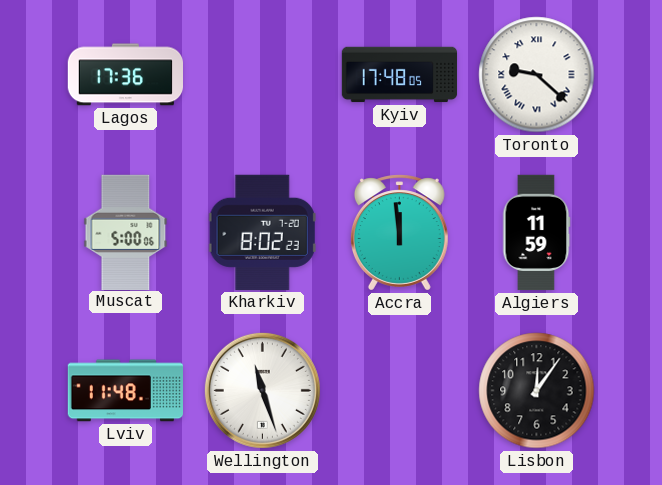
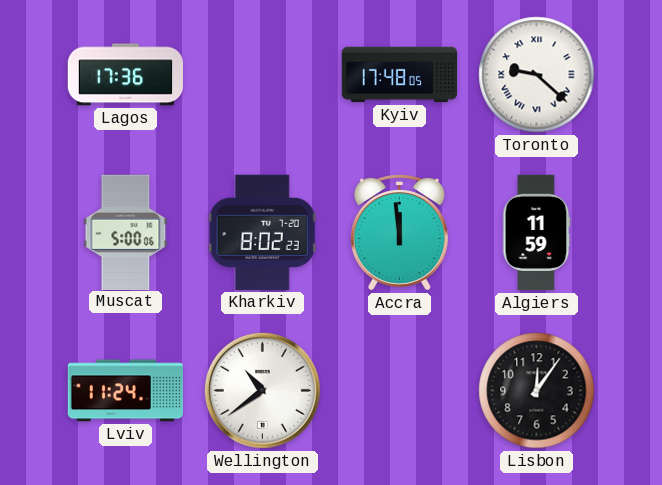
Lviv: 11:48 -> 11:24
Wellington: 11:27 -> 10:39
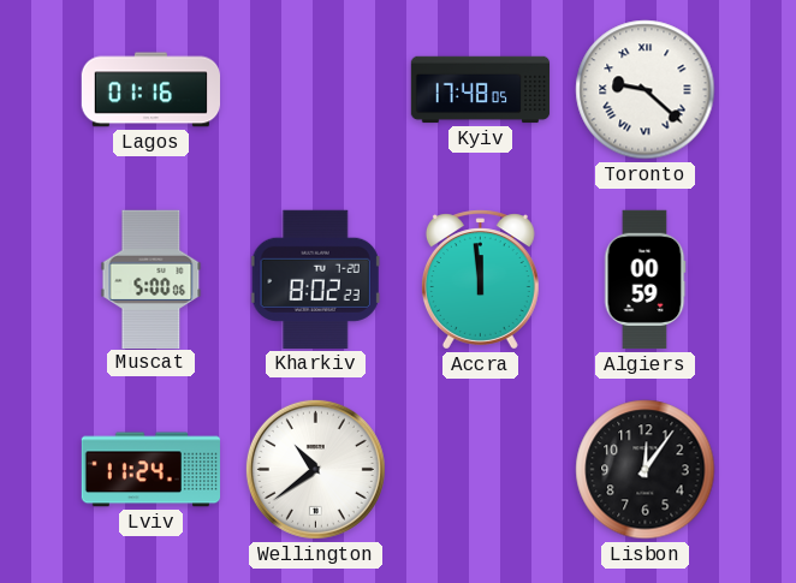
Lagos: 17:36 -> 01:16
Algiers: 11:59 -> 00:59
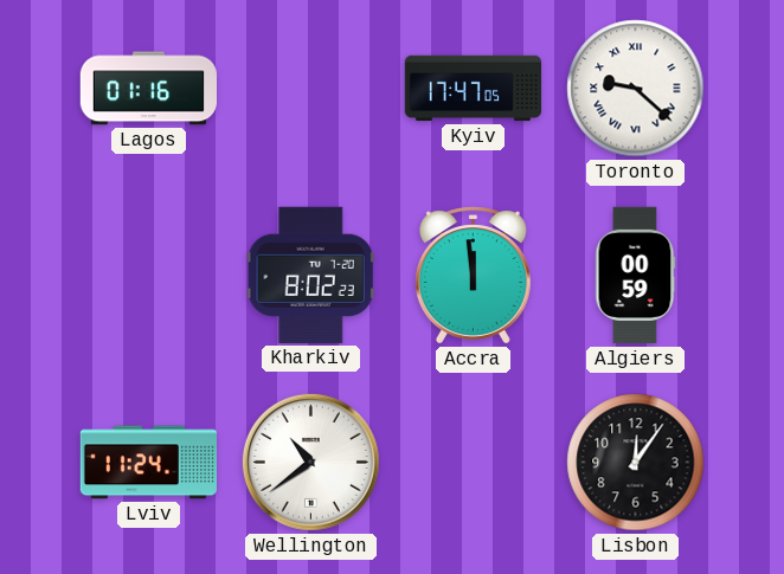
Kyiv: 17:48 -> 17:47
Muscat: 5:00 -> none
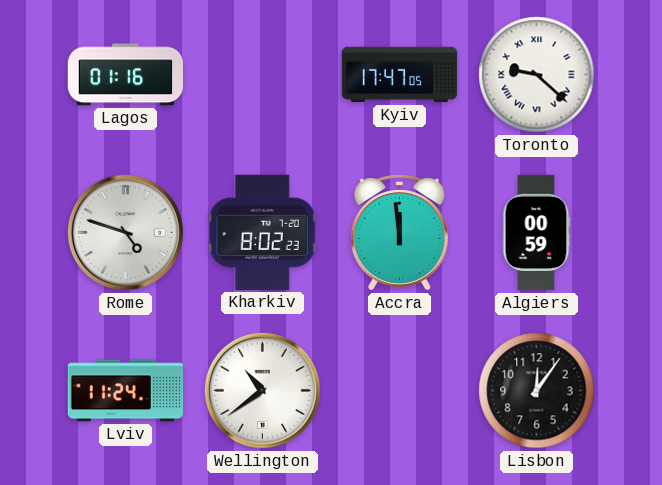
Rome: none -> 4:48
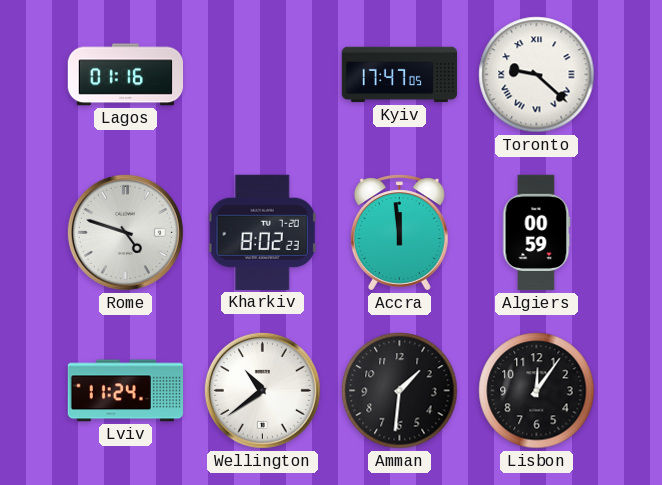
Amman: none -> 1:31
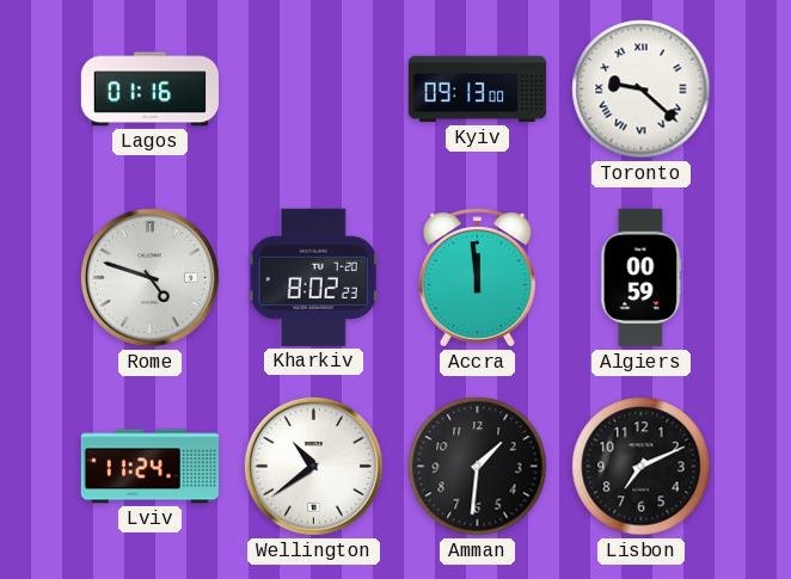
Kyiv: 17:47 -> 09:13
Lisbon: 12:06 -> 7:11
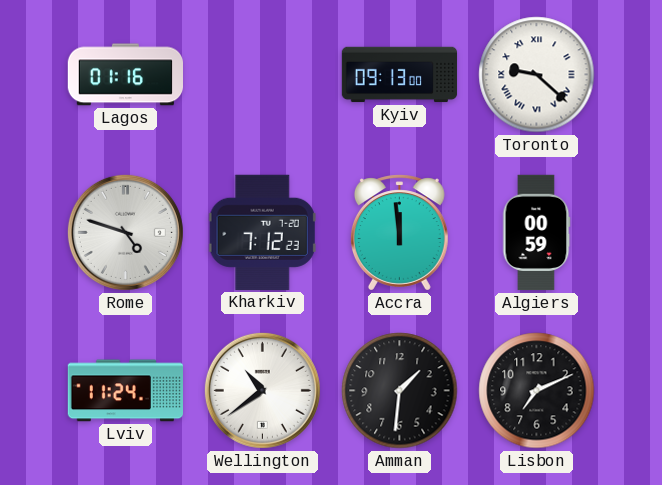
Kharkiv: 8:02 -> 7:12
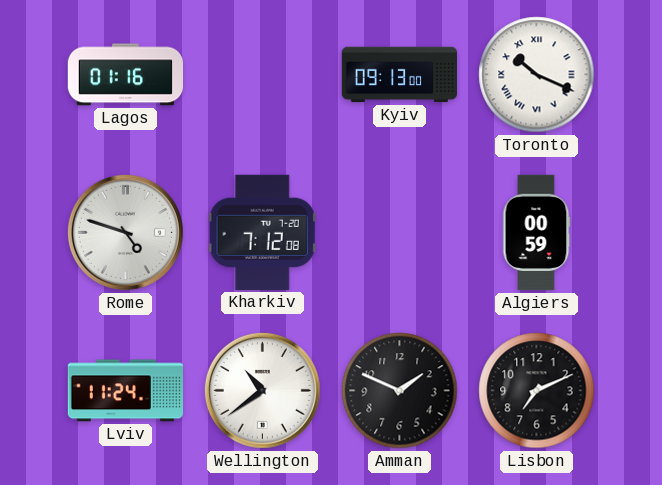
Toronto: 9:22 -> 10:19
Kharkiv: 7:12:23 -> 7:12:08
Accra: 11:59 -> none
Amman: 1:31 -> 1:49
